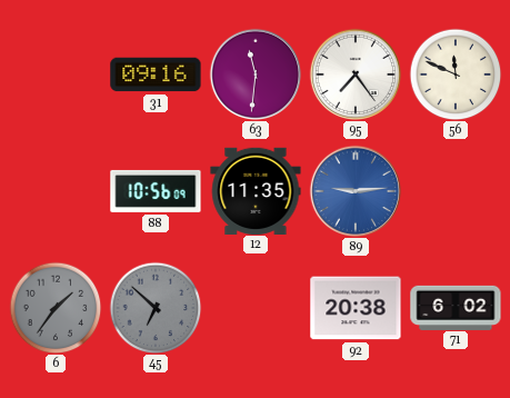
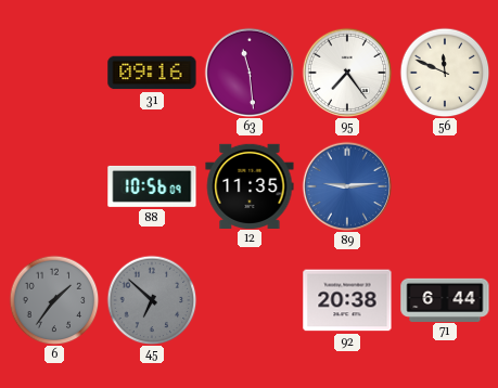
63: 11:31 -> 11:29
71: 6:02 -> 6:44
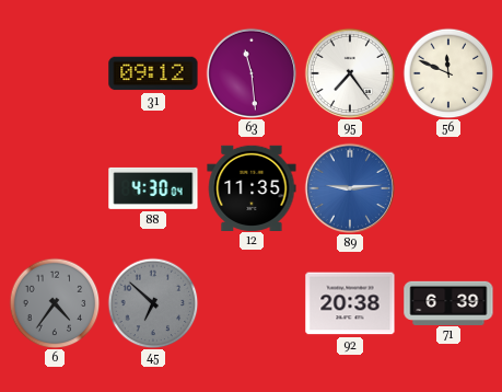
31: 09:16 -> 09:12
88: 10:56 -> 4:30
6: 1:36 -> 4:36
71: 6:44 -> 6:39
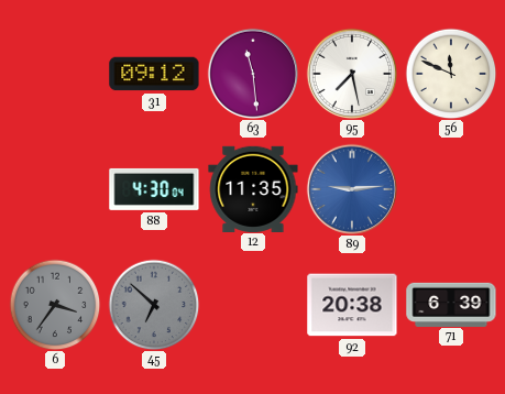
95: 7:24 -> 7:28
6: 4:36 -> 3:36
